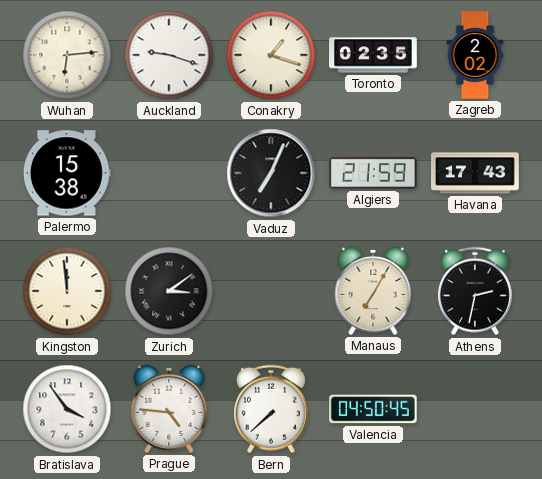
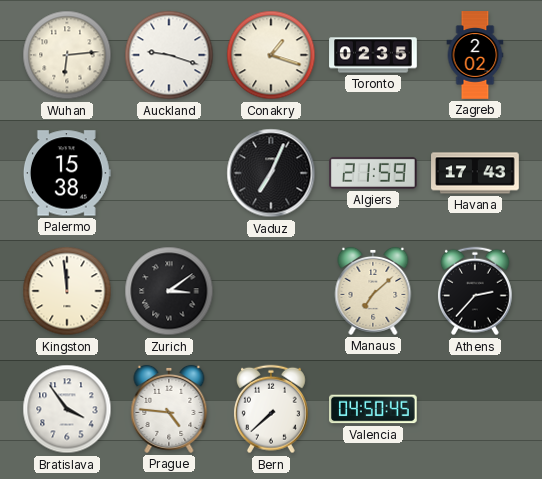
Manaus: 7:05 -> 7:08
Athens: 2:32 -> 2:37
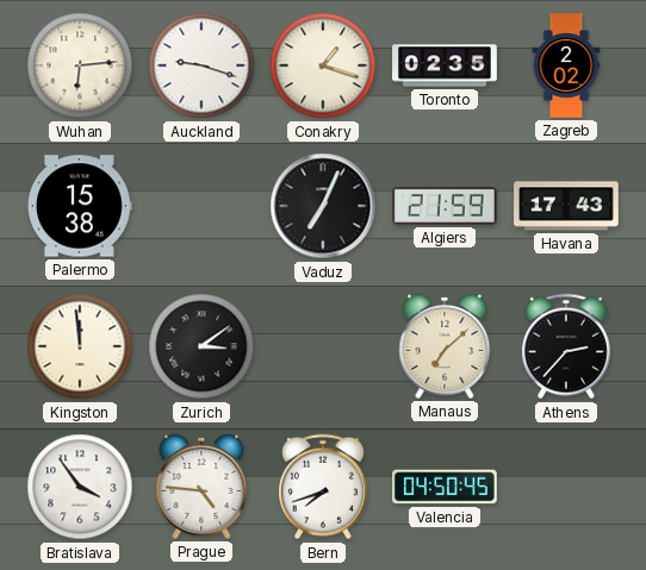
Bern: 7:38 -> 7:42
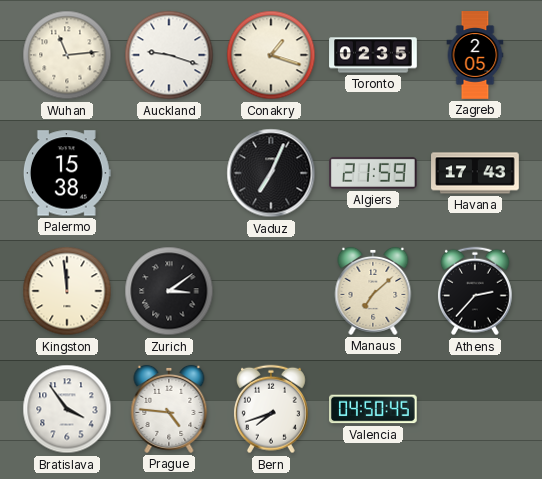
Wuhan: 6:14 -> 11:14
Zagreb: 2:02 -> 2:05
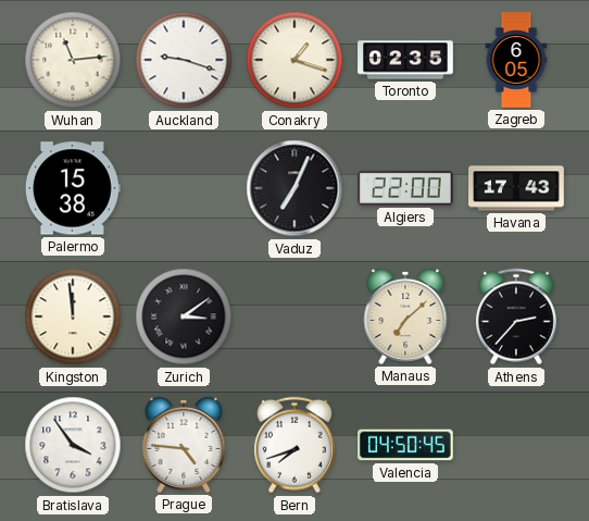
Zagreb: 2:05 -> 6:05
Algiers: 21:59 -> 22:00
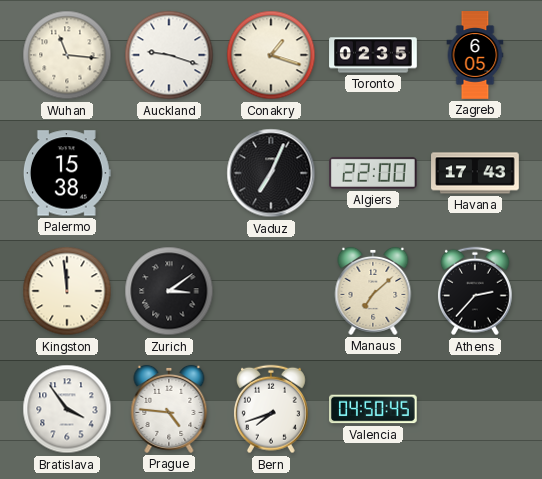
Wuhan: 11:14 -> 11:16
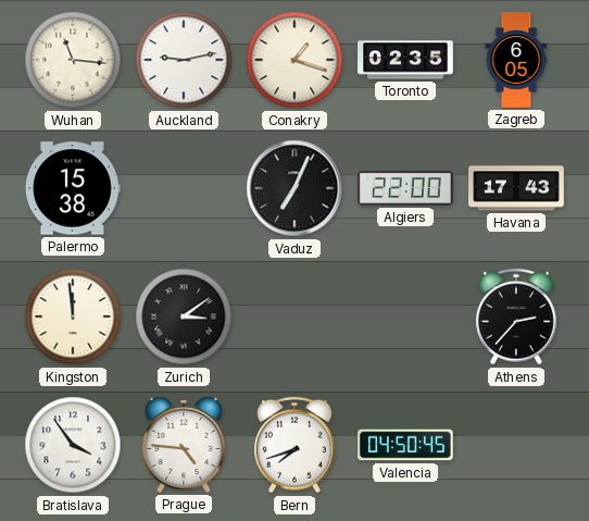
Auckland: 9:18 -> 9:13
Manaus: 7:08 -> none
